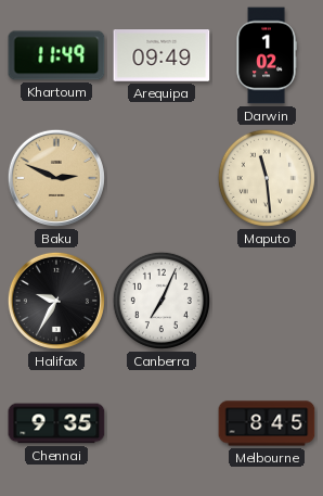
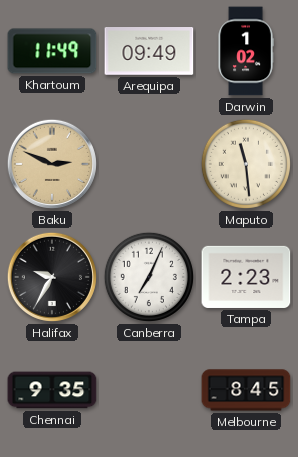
Tampa: none -> 2:23
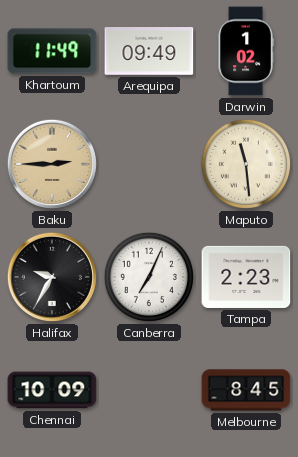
Baku: 2:49 -> 2:45
Chennai: 9:35 -> 10:09
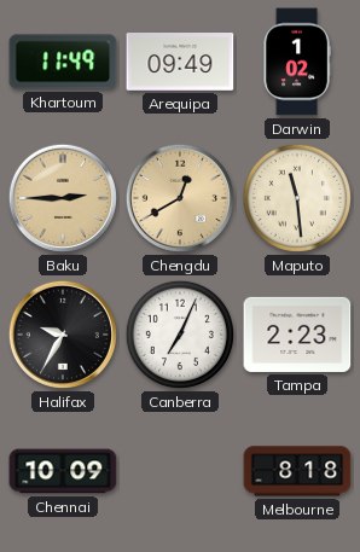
Chengdu: none -> 12:40
Melbourne: 8:45 -> 8:18
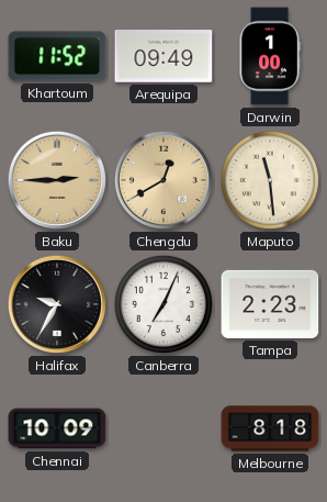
Khartoum: 11:49 -> 11:52
Darwin: 1:02 -> 1:00
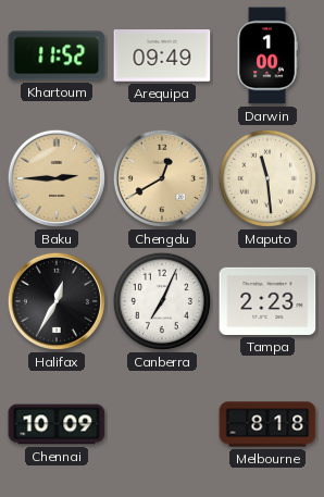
Halifax: 9:35 -> 12:35
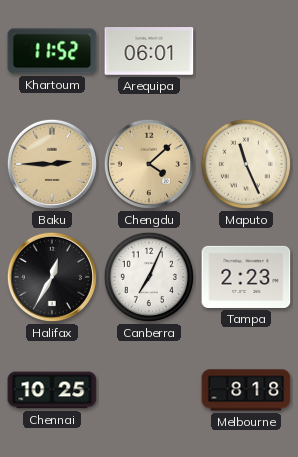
Arequipa: 09:49 -> 06:01
Darwin: 1:00 -> none
Chengdu: 12:40 -> 4:08
Maputo: 11:29 -> 11:26
Chennai: 10:09 -> 10:25
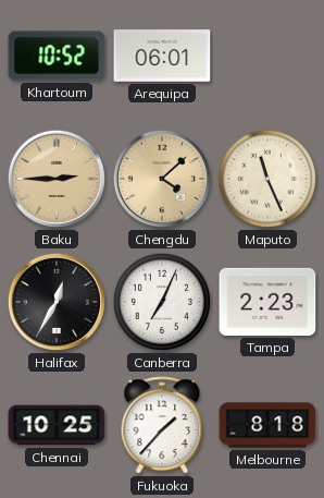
Khartoum: 11:52 -> 10:52
Fukuoka: none -> 1:37
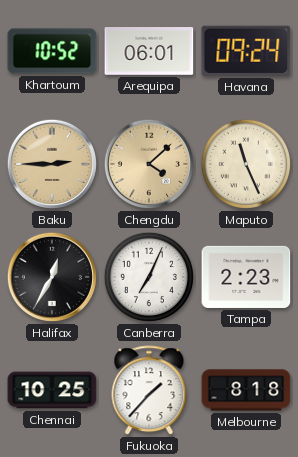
Havana: none -> 09:24
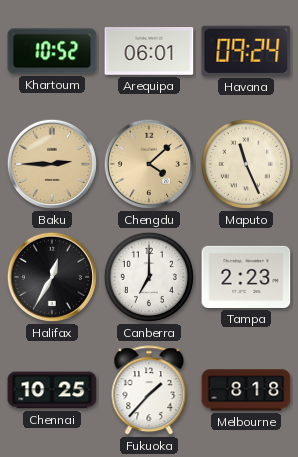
Canberra: 7:04 -> 7:00
